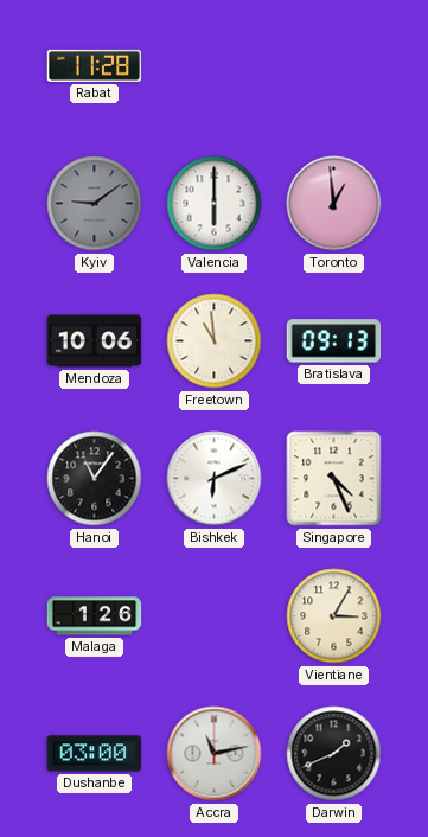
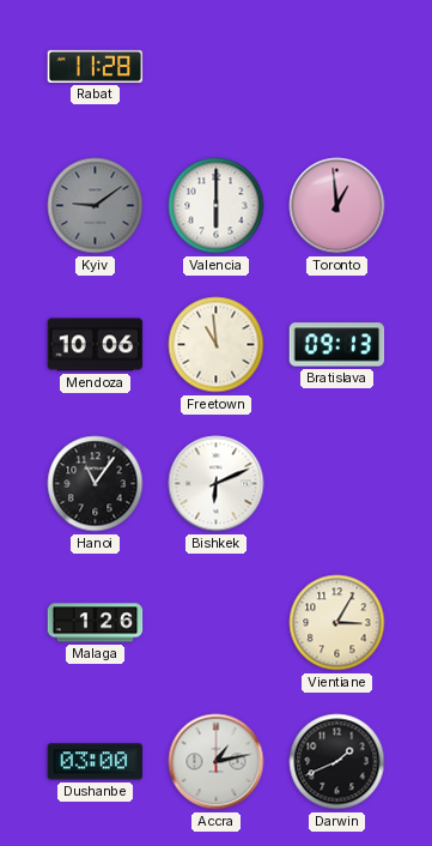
Singapore: 4:26 -> none
Accra: 11:13 -> 1:13
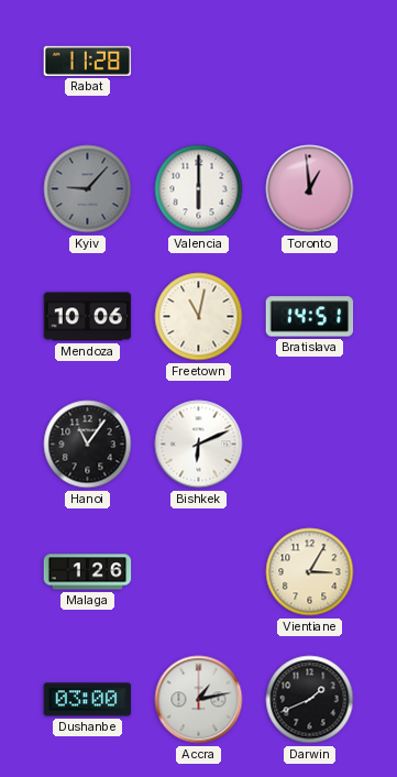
Kyiv: 9:09 -> 9:07
Freetown: 10:59 -> 11:02
Bratislava: 09:13 -> 14:51
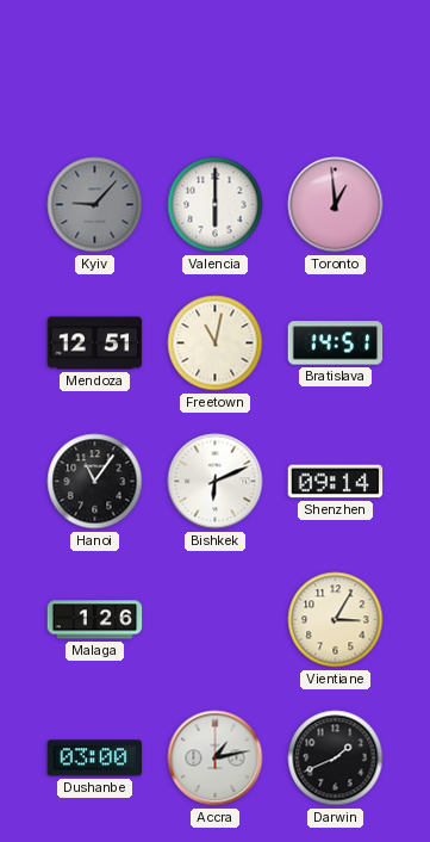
Rabat: 11:28 -> none
Mendoza: 10:06 -> 12:51
Shenzhen: none -> 09:14
